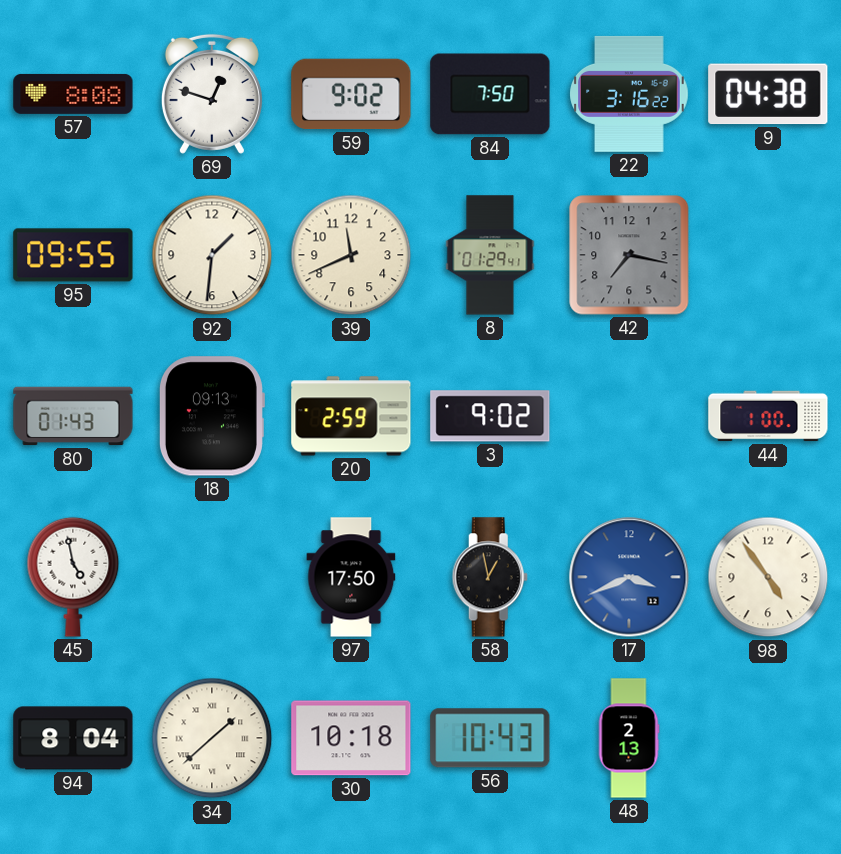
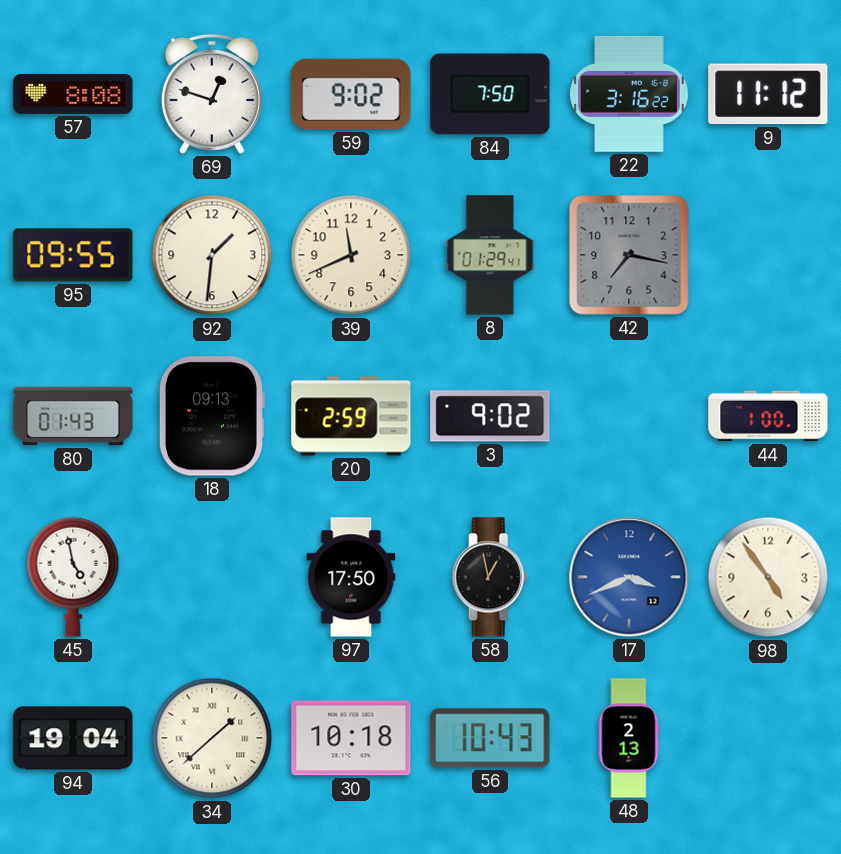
9: 04:38 -> 11:12
94: 8:04 -> 19:04
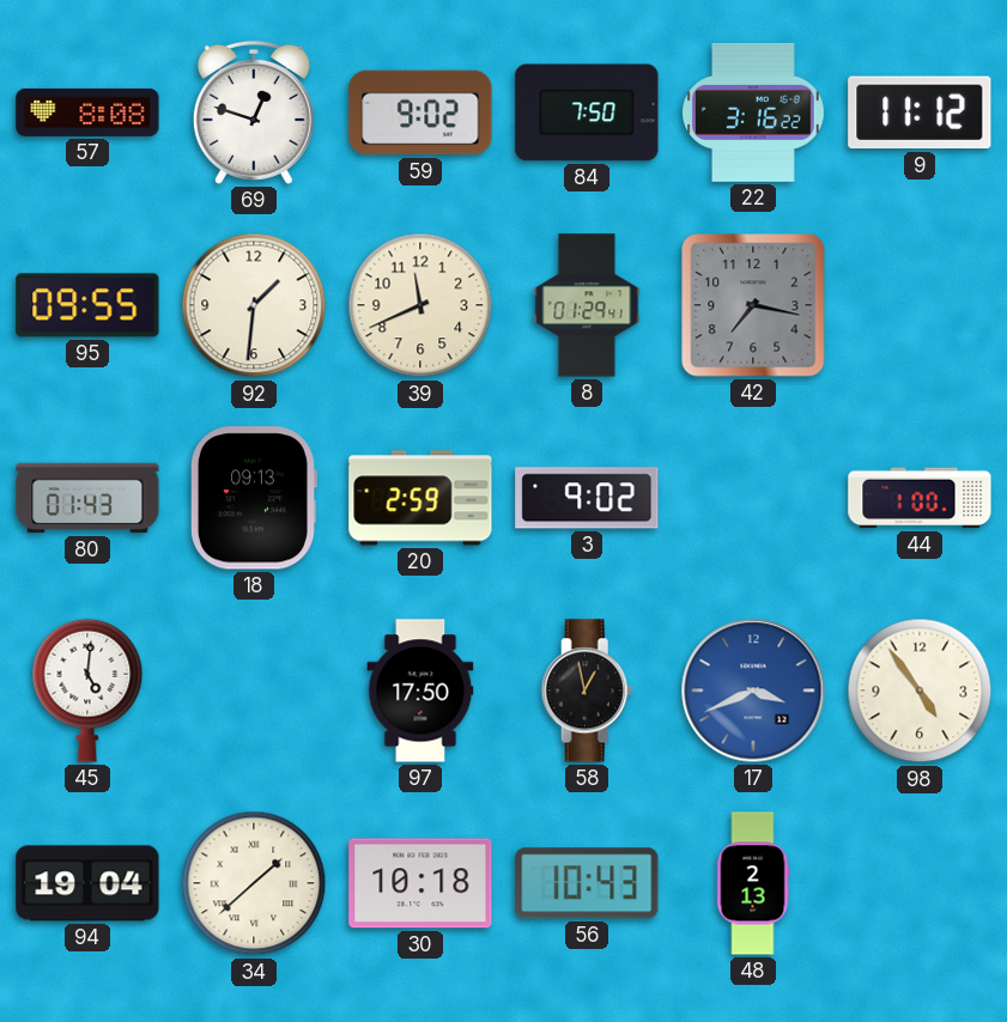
45: 4:58 -> 5:01
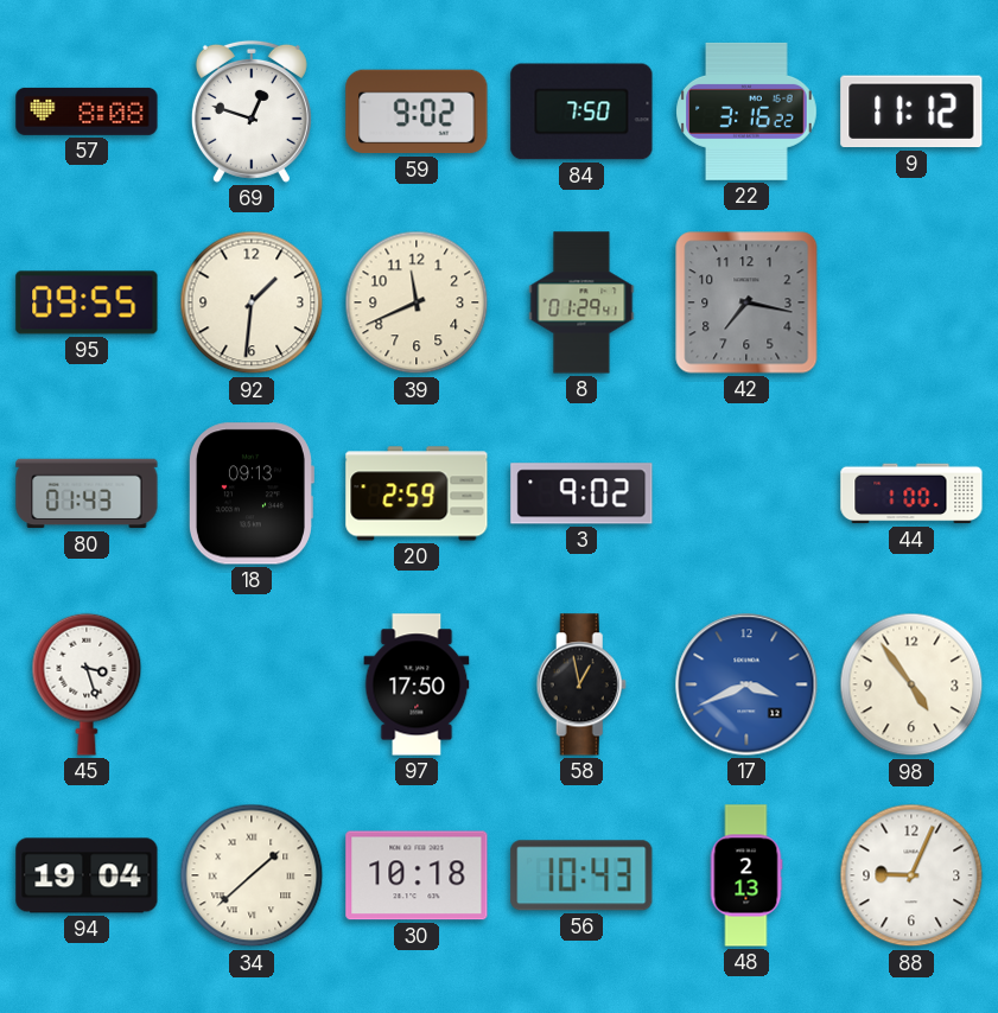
45: 5:01 -> 3:27
88: none -> 9:04
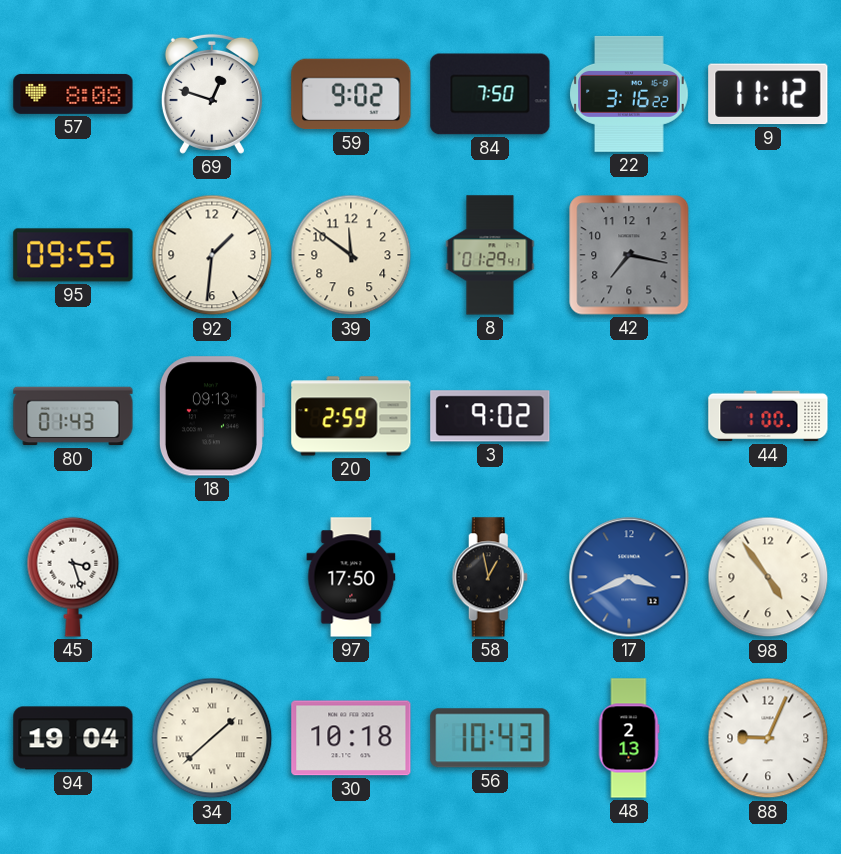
39: 11:41 -> 11:51
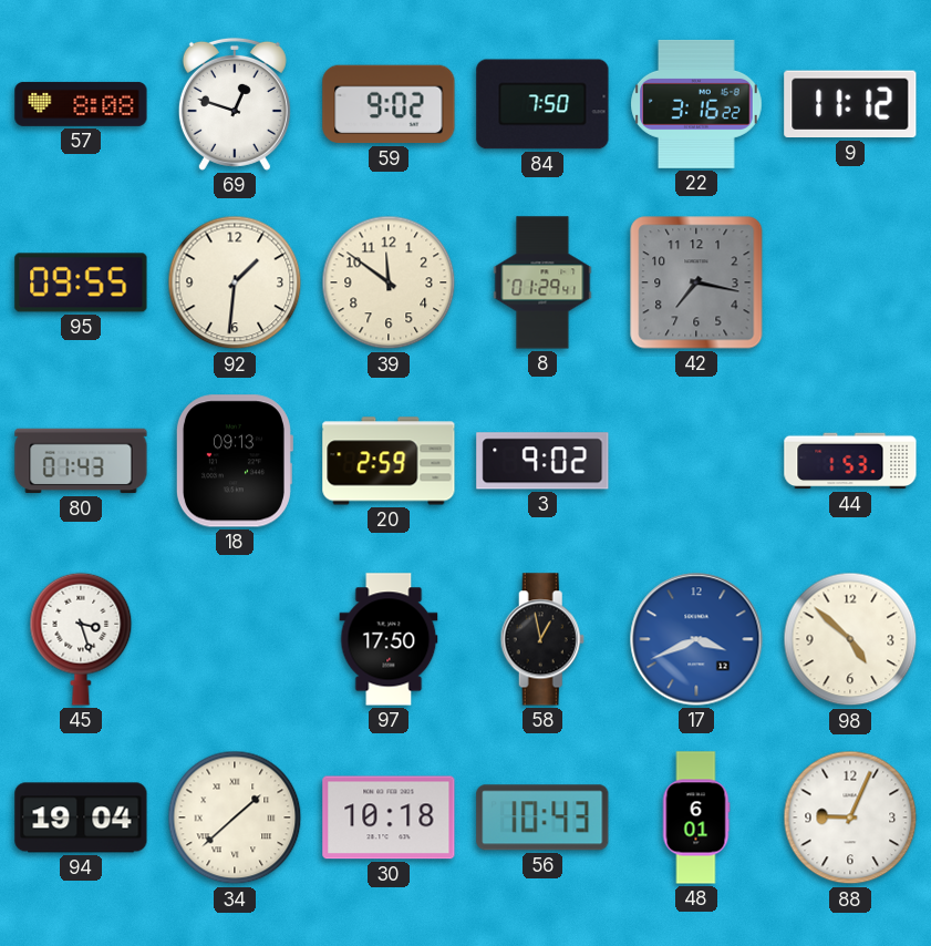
44: 1:00 -> 1:53
98: 4:54 -> 4:52
48: 2:13 -> 6:01
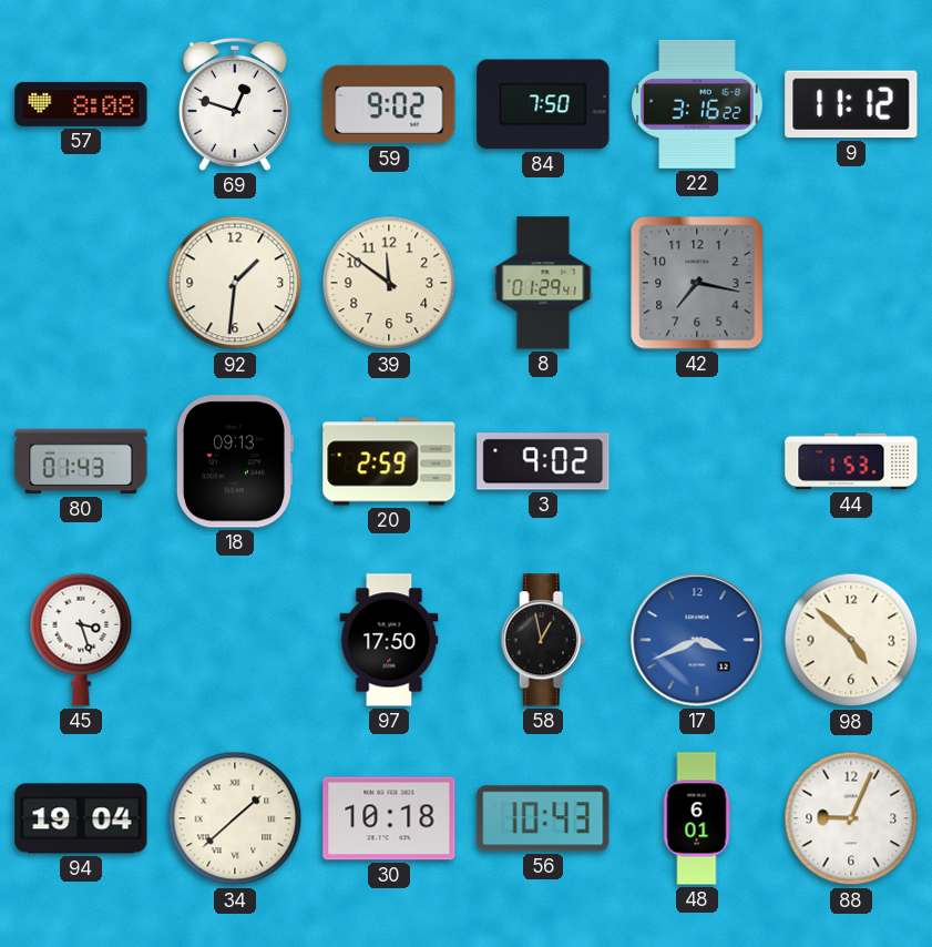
95: 09:55 -> none
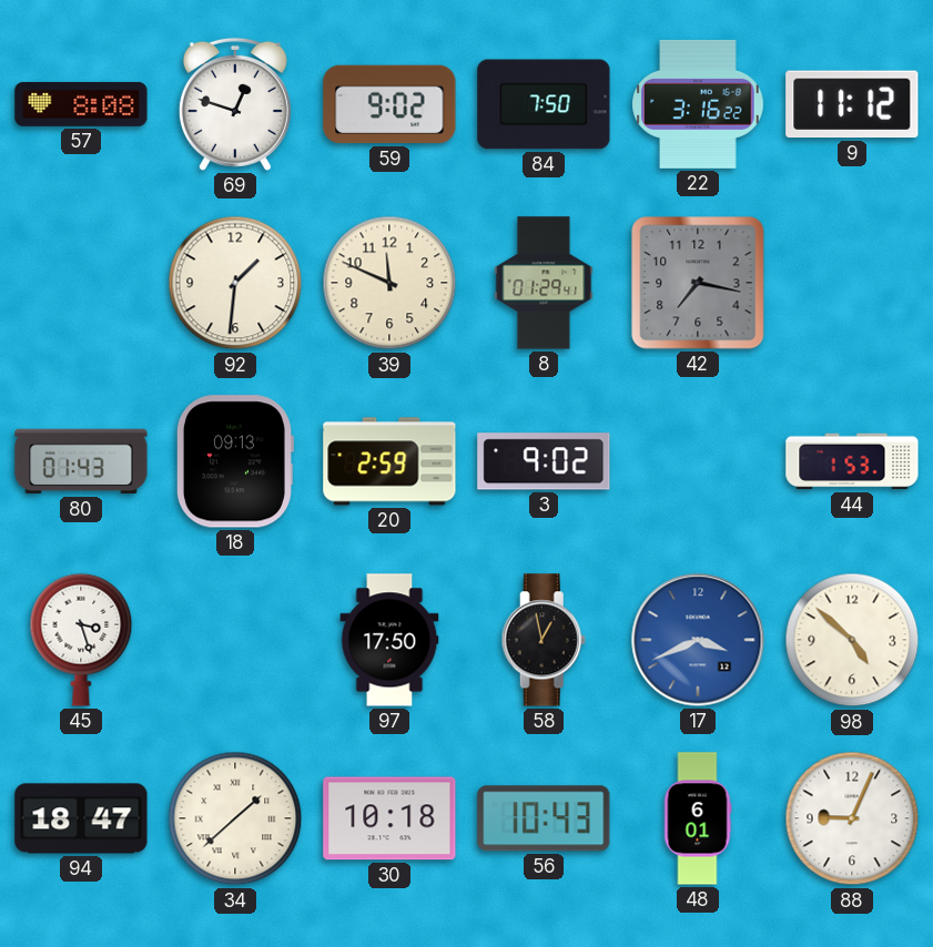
39: 11:51 -> 11:49
94: 19:04 -> 18:47
